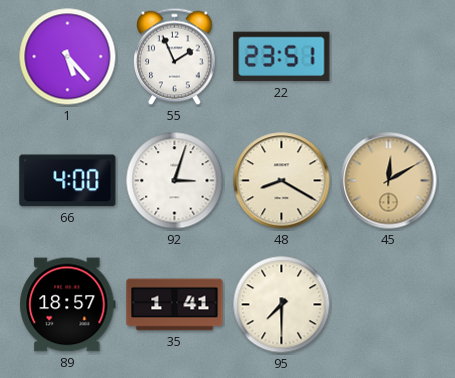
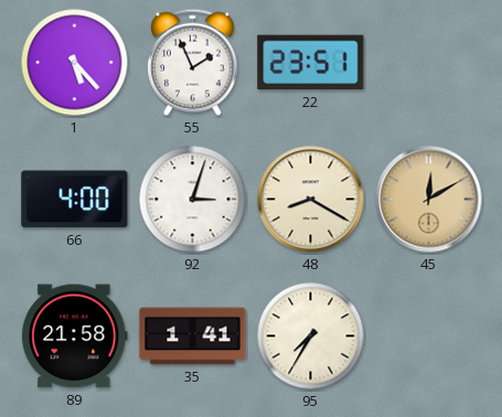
89: 18:57 -> 21:58
95: 7:30 -> 7:35
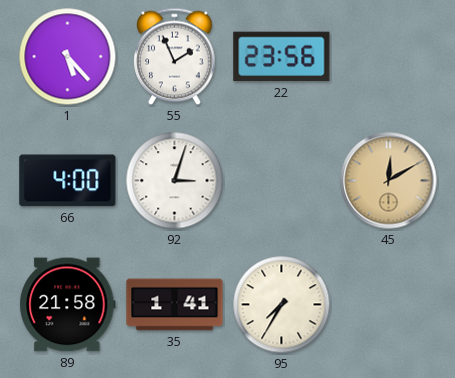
22: 23:51 -> 23:56
48: 8:20 -> none
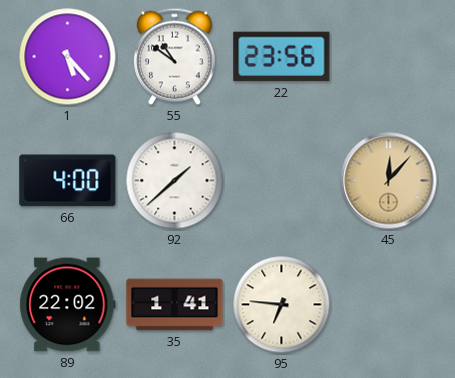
55: 1:56 -> 10:51
92: 3:03 -> 1:38
45: 12:10 -> 12:07
89: 21:58 -> 22:02
95: 7:35 -> 6:46
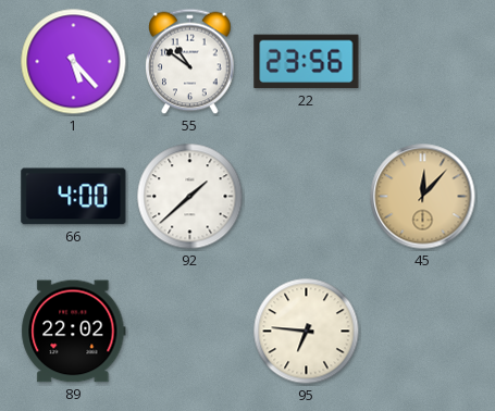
35: 1:41 -> none
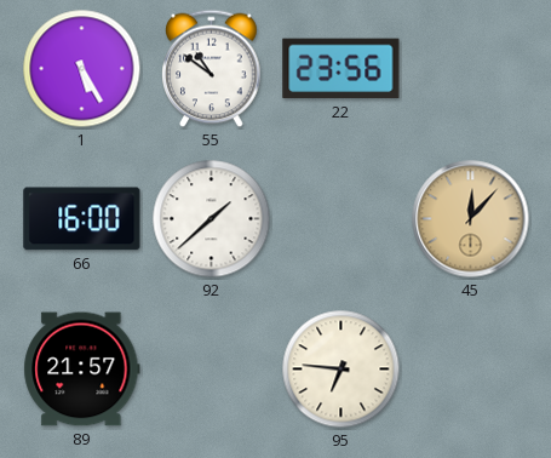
1: 5:23 -> 5:25
66: 4:00 -> 16:00
89: 22:02 -> 21:57
